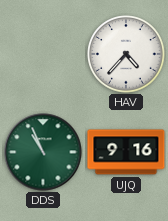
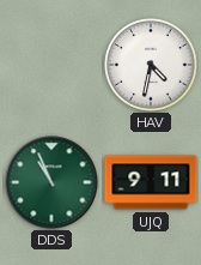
HAV: 4:37 -> 4:32
UJQ: 9:16 -> 9:11
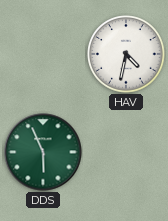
DDS: 10:56 -> 5:56
UJQ: 9:11 -> none
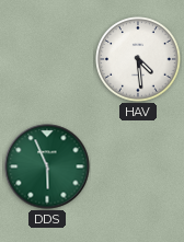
HAV: 4:32 -> 4:29
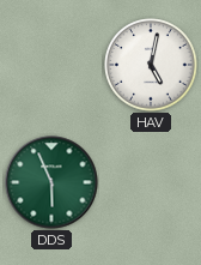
HAV: 4:29 -> 5:02
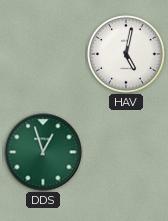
DDS: 5:56 -> 12:57
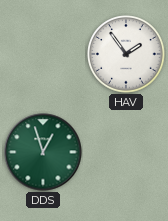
HAV: 5:02 -> 1:54
